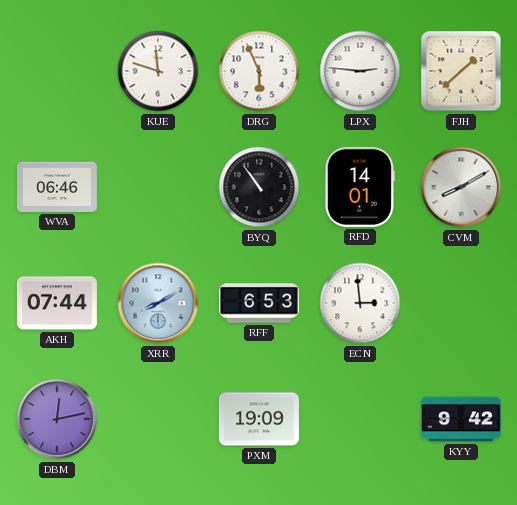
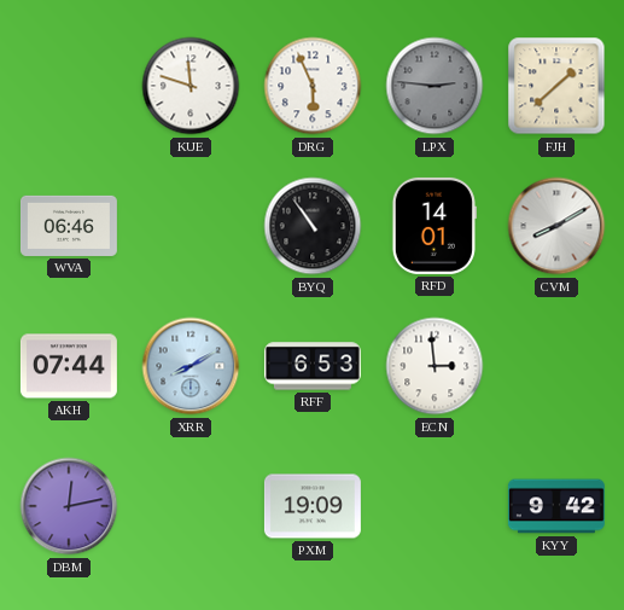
LPX dial: white -> grey
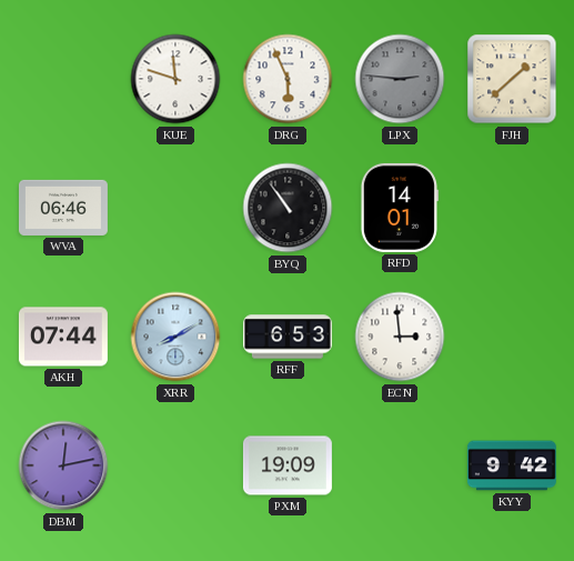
CVM: 8:10 -> none
